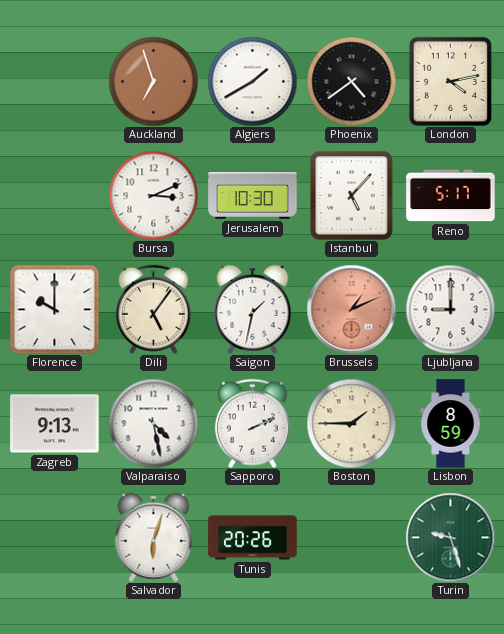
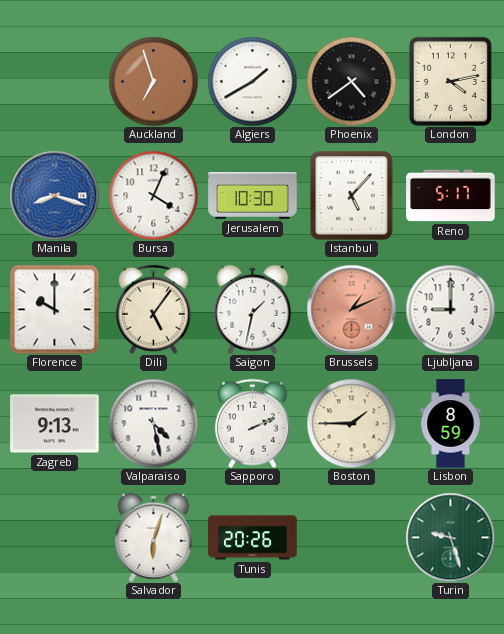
Manila: none -> 8:18
Bursa: 3:11 -> 4:04
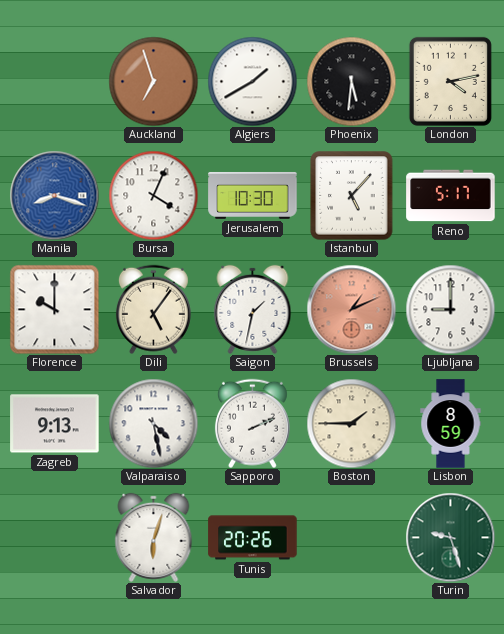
Phoenix: 4:39 -> 5:31
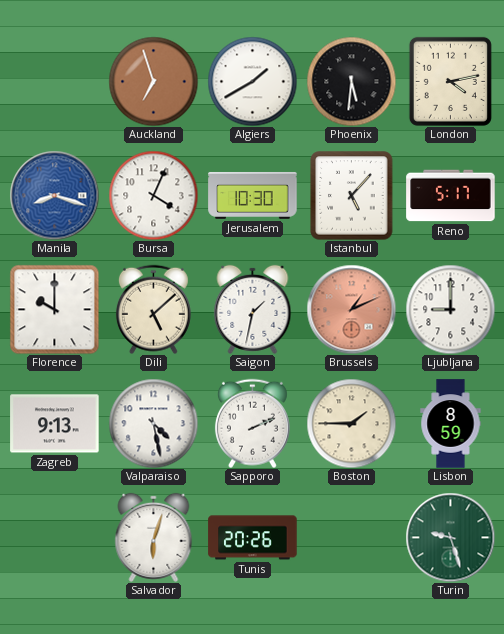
Dili: 5:06 -> 5:08
